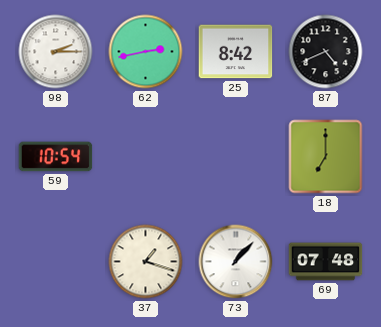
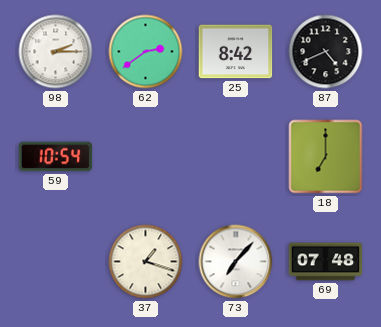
62: 2:43 -> 2:39
73: 1:07 -> 7:07
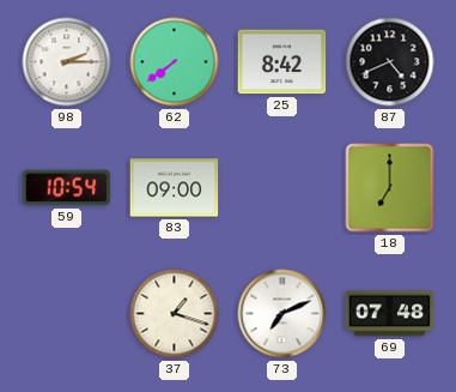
62: 2:39 -> 7:39
83: none -> 09:00
73: 7:07 -> 7:11
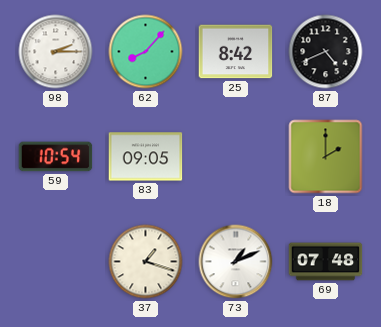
62: 7:39 -> 8:07
83: 09:00 -> 09:05
18: 7:00 -> 2:00
73: 7:11 -> 1:11
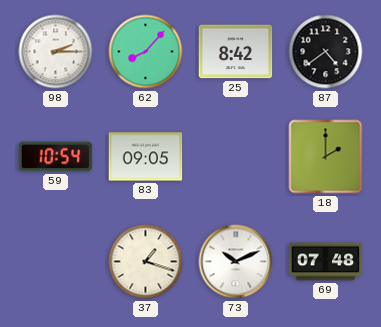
87: 4:41 -> 4:39
73: 1:11 -> 10:11
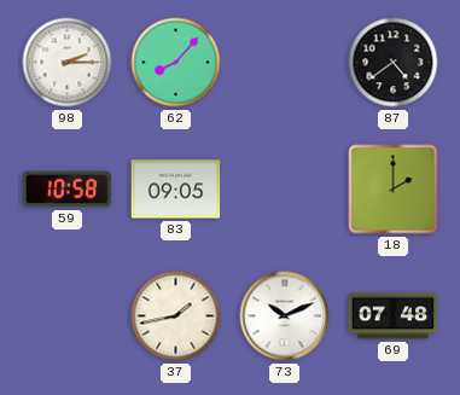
25: 8:42 -> none
59: 10:54 -> 10:58
37: 1:18 -> 1:43
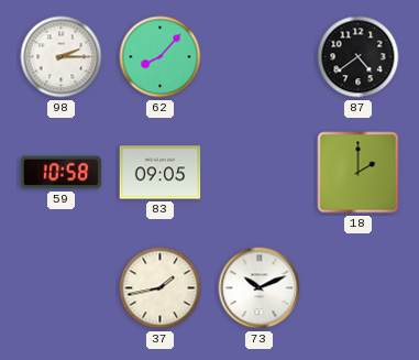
69: 07:48 -> none
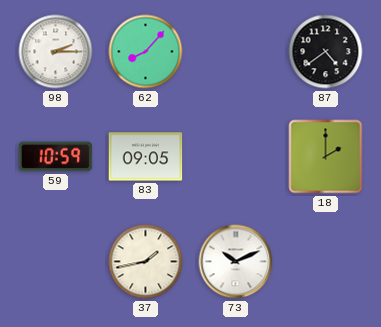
59: 10:58 -> 10:59
